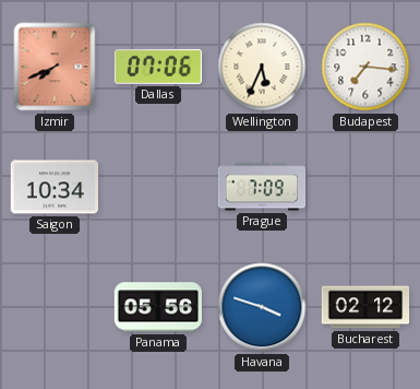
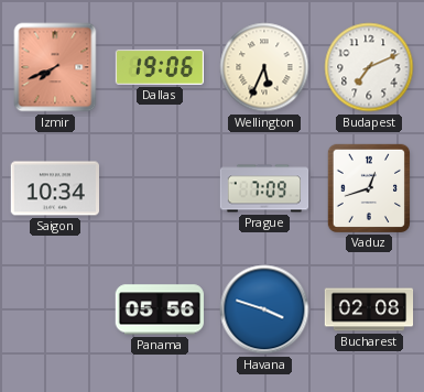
Dallas: 07:06 -> 19:06
Budapest: 7:16 -> 7:11
Vaduz: none -> 12:42
Bucharest: 02:12 -> 02:08
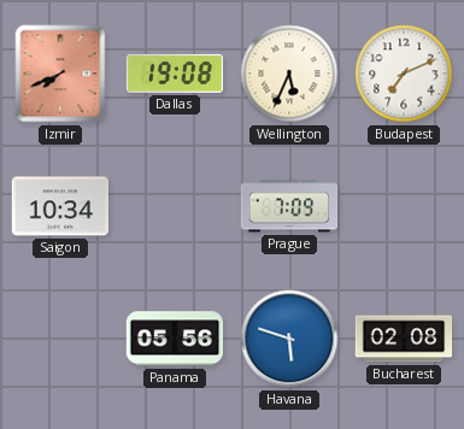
Dallas: 19:06 -> 19:08
Vaduz: 12:42 -> none
Havana: 3:48 -> 5:48
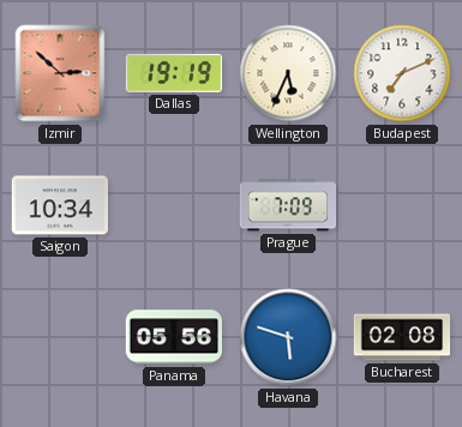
Izmir: 7:41 -> 2:52
Dallas: 19:08 -> 19:19
